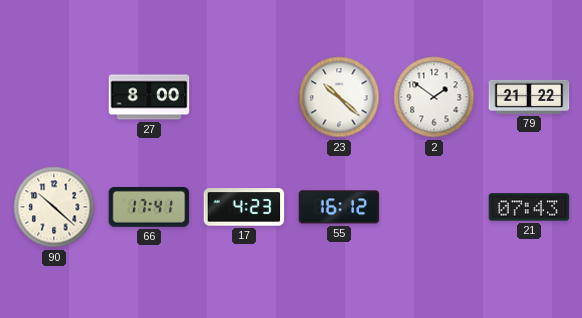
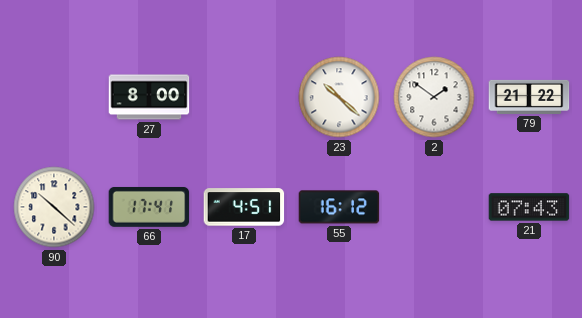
17: 4:23 -> 4:51
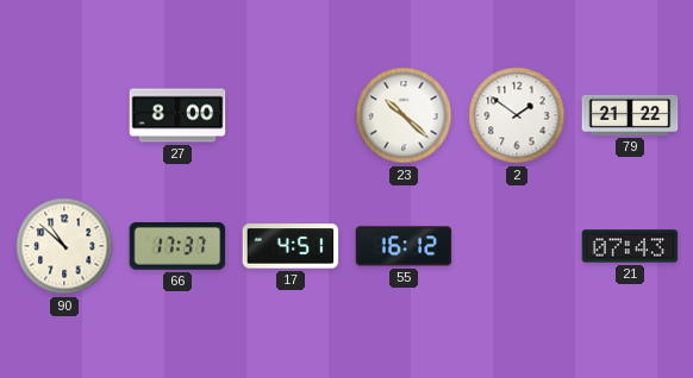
90: 10:22 -> 10:52
66: 17:41 -> 17:37
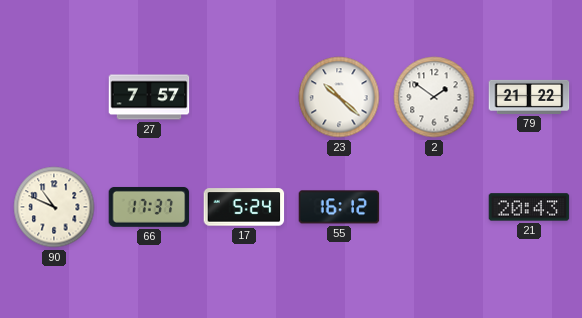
27: 8:00 -> 7:57
90: 10:52 -> 10:49
17: 4:51 -> 5:24
21: 07:43 -> 20:43
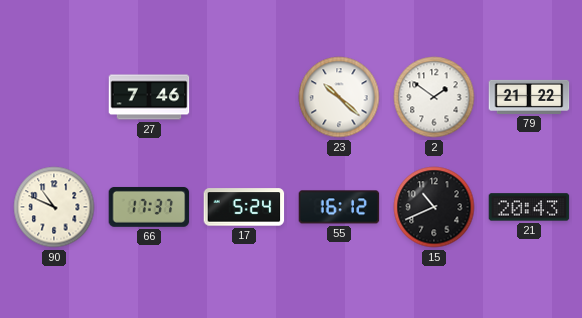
27: 7:57 -> 7:46
15: none -> 10:41
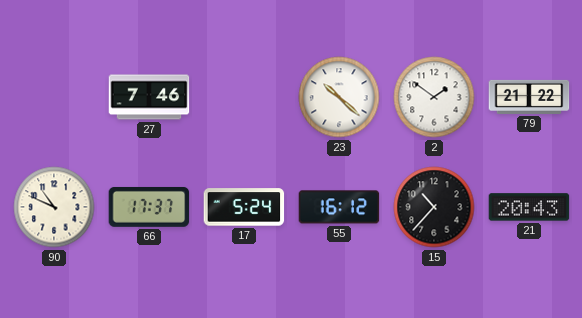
15: 10:41 -> 10:37
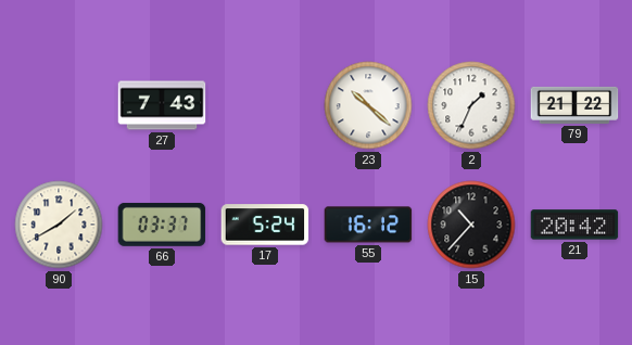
27: 7:46 -> 7:43
2: 1:51 -> 1:34
90: 10:49 -> 1:40
66: 17:37 -> 03:37
21: 20:43 -> 20:42
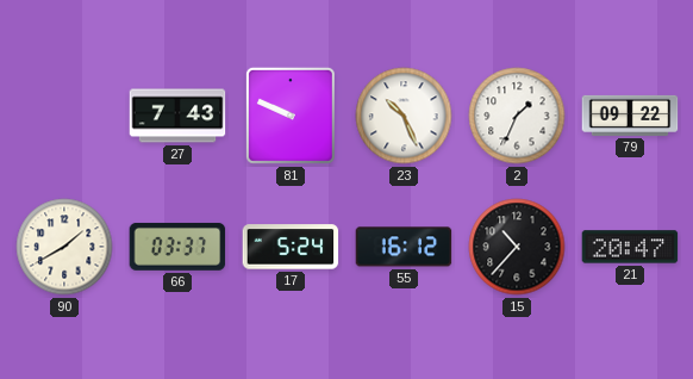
81: none -> 9:49
23: 10:22 -> 10:26
79: 21:22 -> 09:22
21: 20:42 -> 20:47
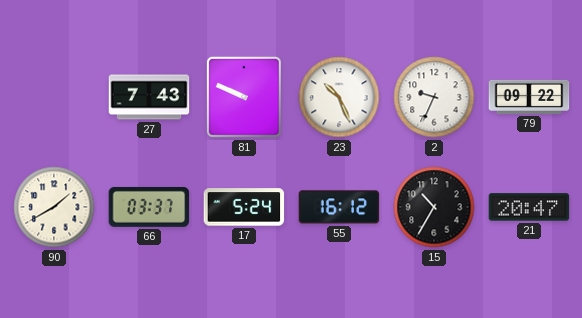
2: 1:34 -> 9:34
15: 10:37 -> 10:35
